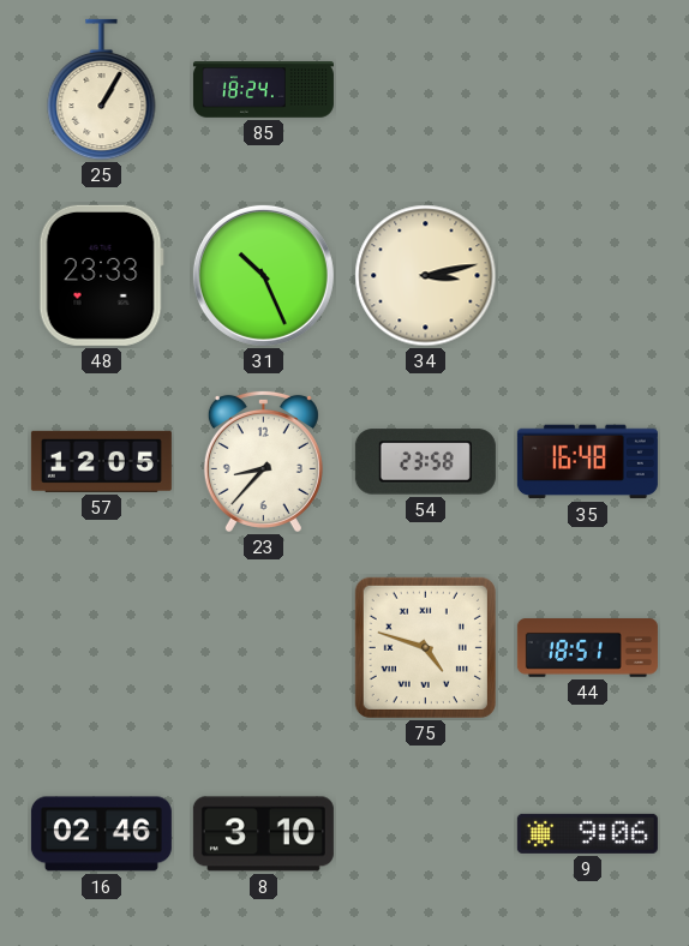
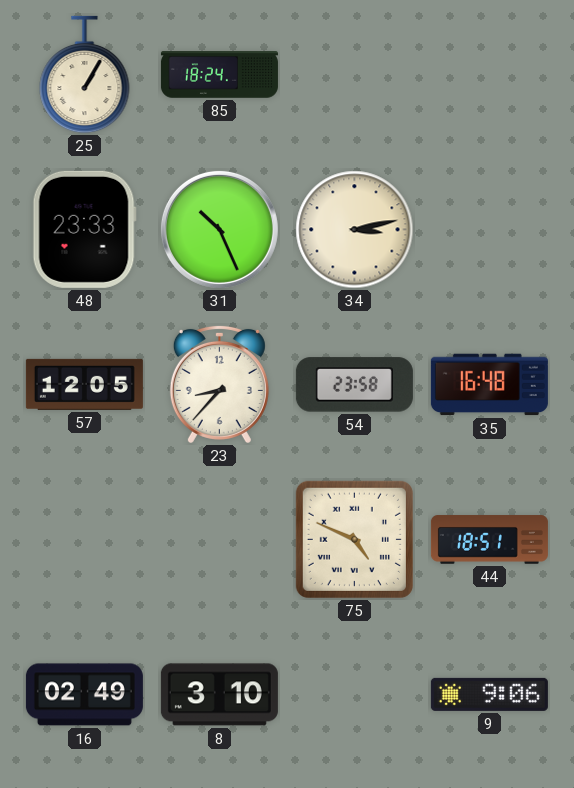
75: 4:48 -> 4:49
16: 02:46 -> 02:49
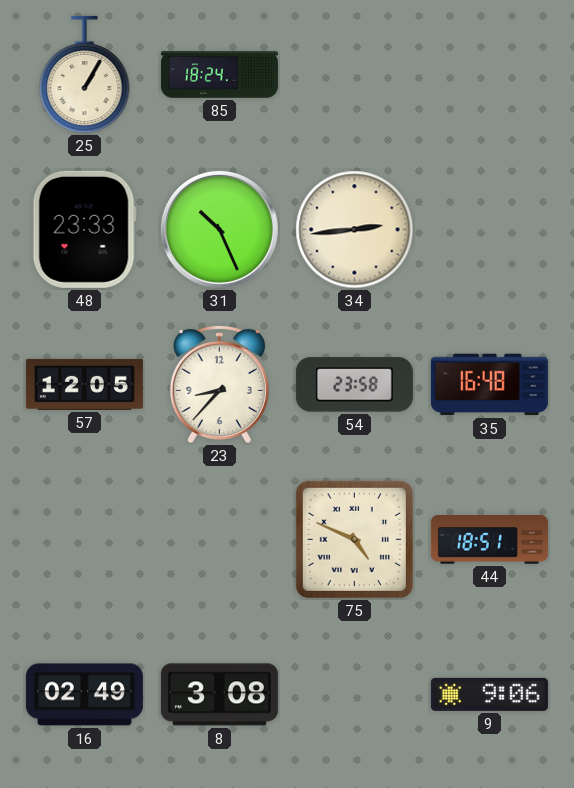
34: 3:13 -> 2:44
8: 3:10 -> 3:08
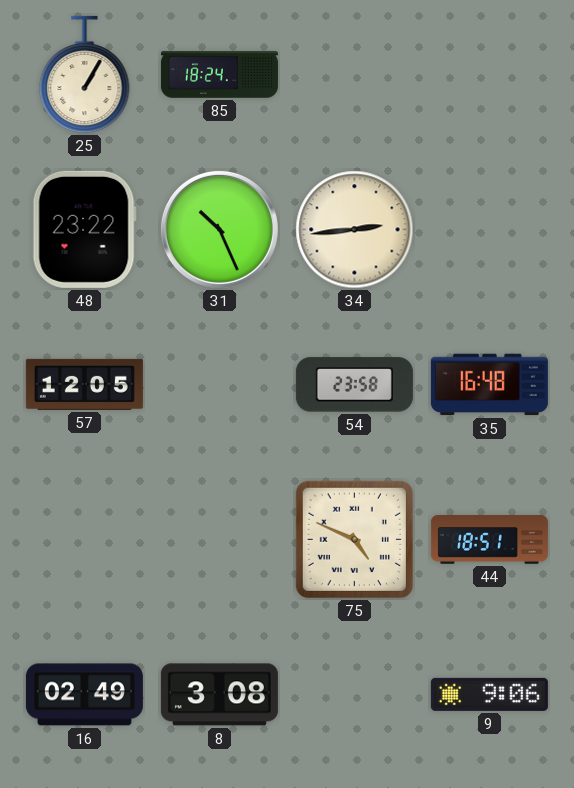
48: 23:33 -> 23:22
23: 8:37 -> none
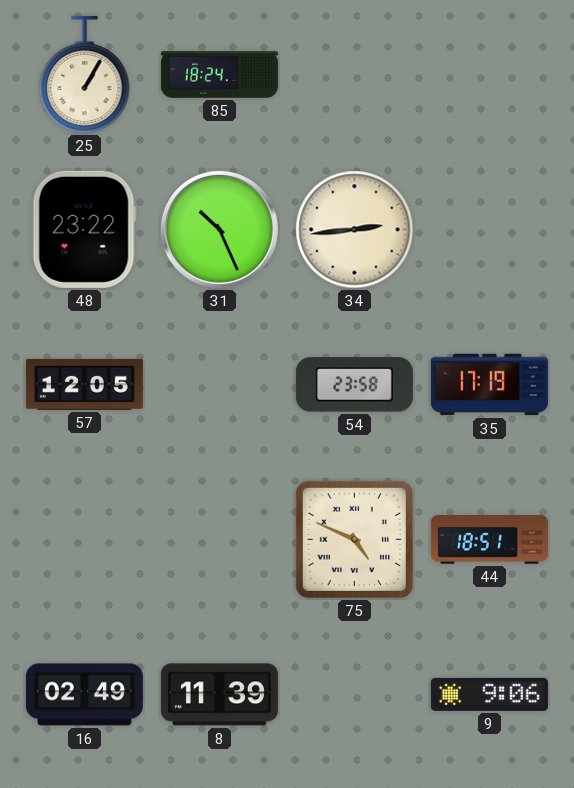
35: 16:48 -> 17:19
8: 3:08 -> 11:39
